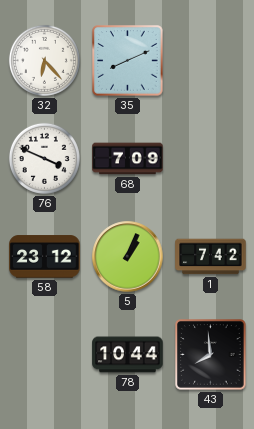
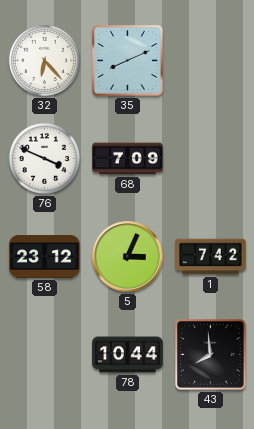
5: 1:04 -> 3:04
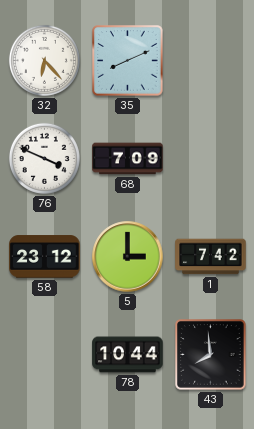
5: 3:04 -> 3:00
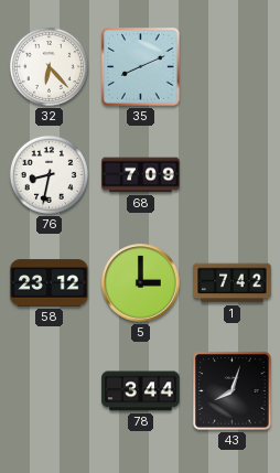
76: 3:49 -> 8:32
78: 10:44 -> 3:44
43: 7:59 -> 8:03
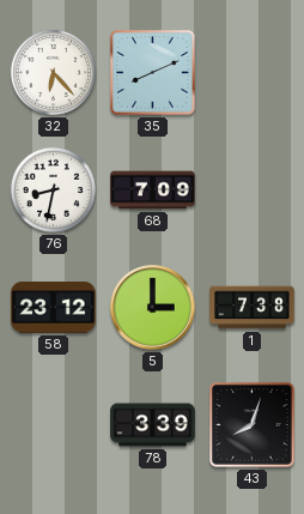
1: 7:42 -> 7:38
78: 3:44 -> 3:39
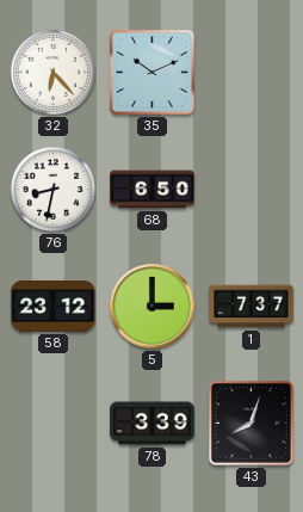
35: 8:11 -> 10:11
68: 7:09 -> 6:50
1: 7:38 -> 7:37
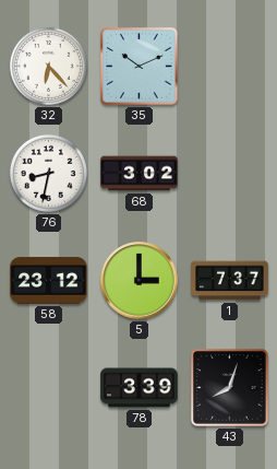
68: 6:50 -> 3:02
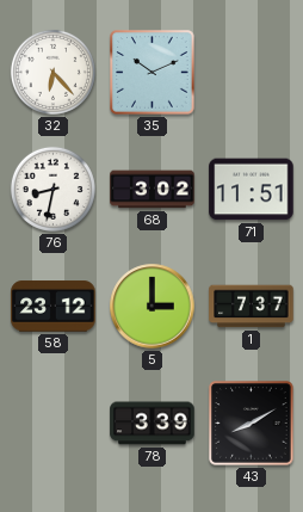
71: none -> 11:51
43: 8:03 -> 8:10
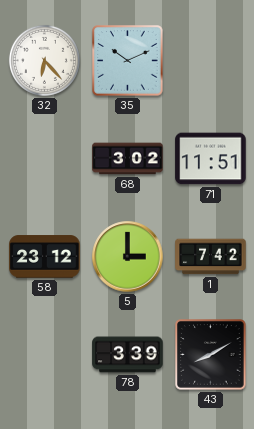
76: 8:32 -> none
1: 7:37 -> 7:42
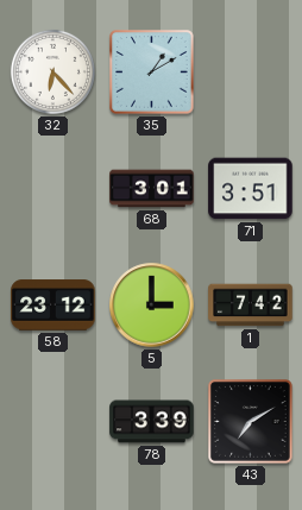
35: 10:11 -> 1:10
68: 3:02 -> 3:01
71: 11:51 -> 3:51
43: 8:10 -> 7:10
